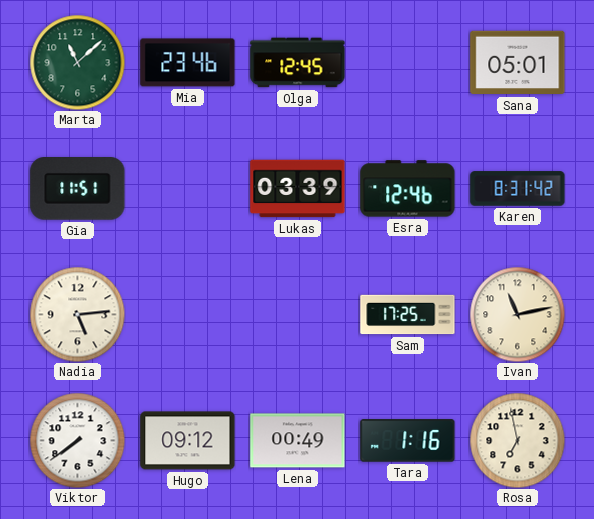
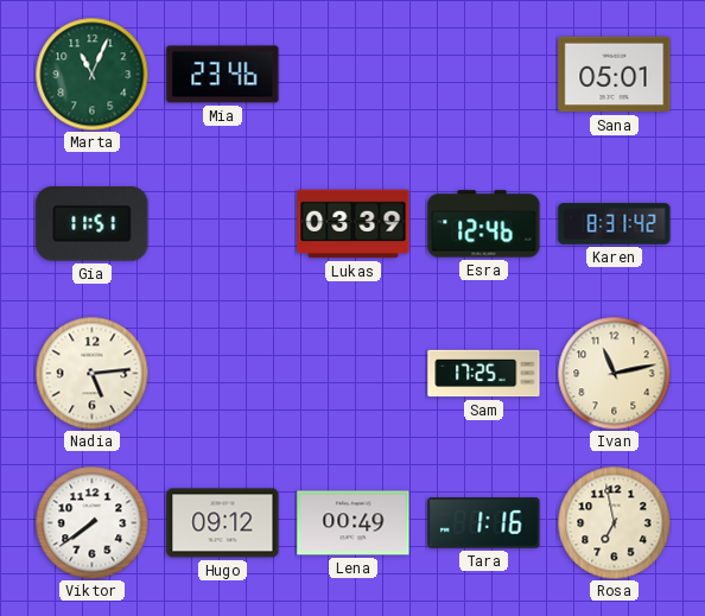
Marta: 11:08 -> 11:04
Olga: 12:45 -> none
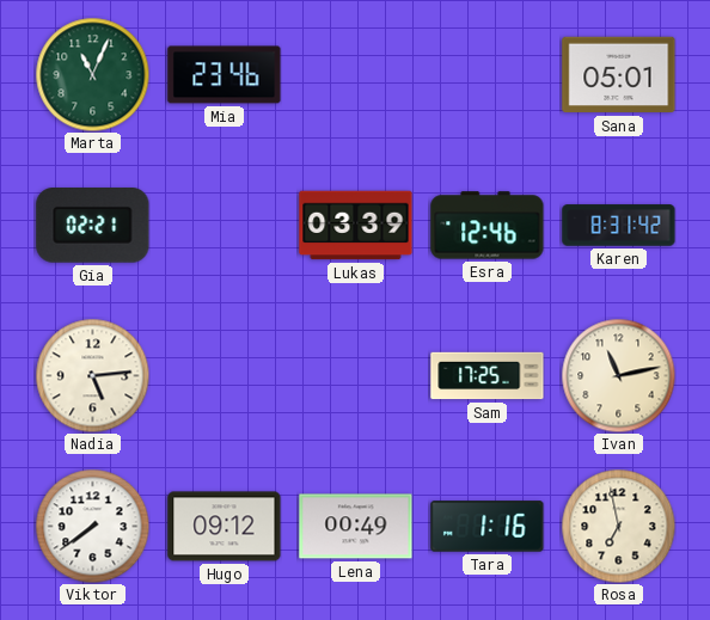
Gia: 11:51 -> 02:21
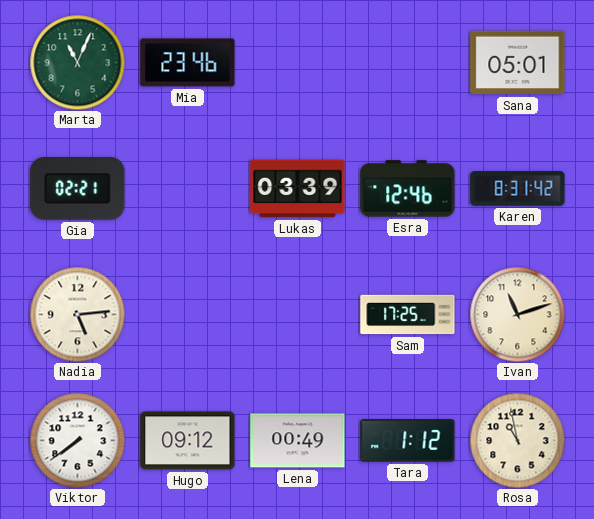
Ivan: 11:13 -> 11:12
Tara: 1:16 -> 1:12
Rosa: 6:58 -> 10:58
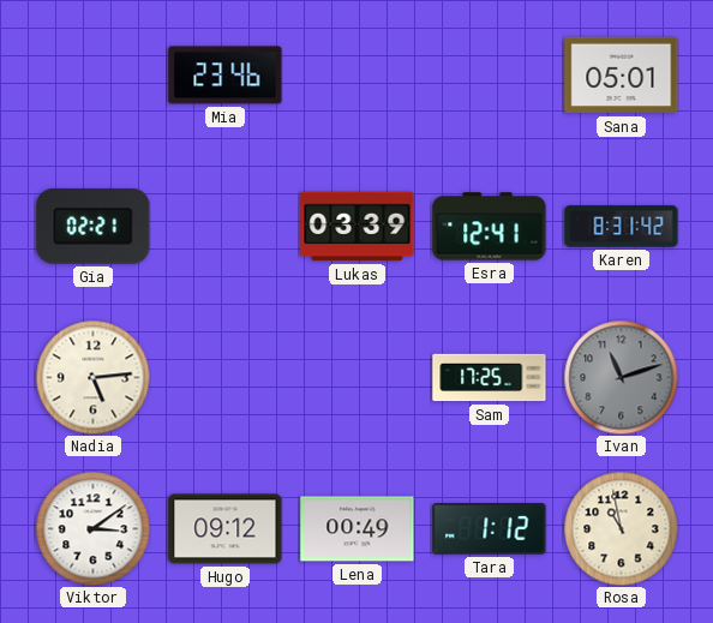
Marta: 11:04 -> none
Esra: 12:46 -> 12:41
Ivan dial: cream -> grey
Viktor: 7:39 -> 3:09
